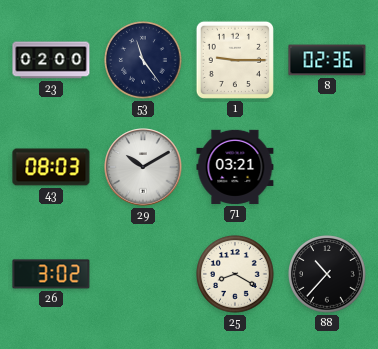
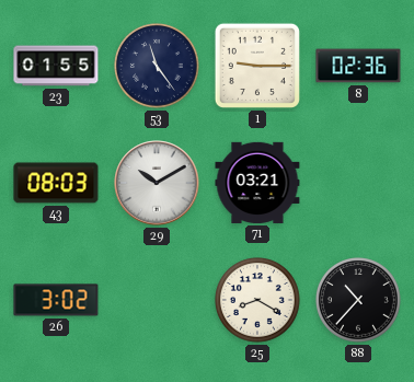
23: 02:00 -> 01:55
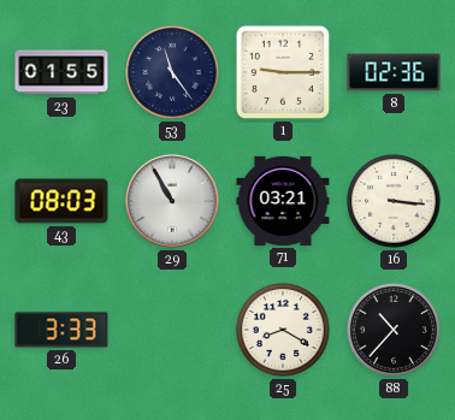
29: 10:10 -> 10:55
16: none -> 3:16
26: 3:02 -> 3:33
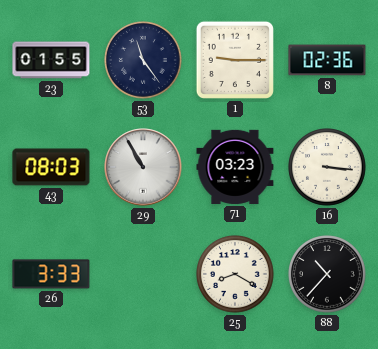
71: 03:21 -> 03:23
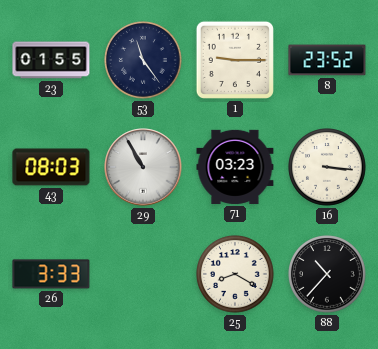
8: 02:36 -> 23:52
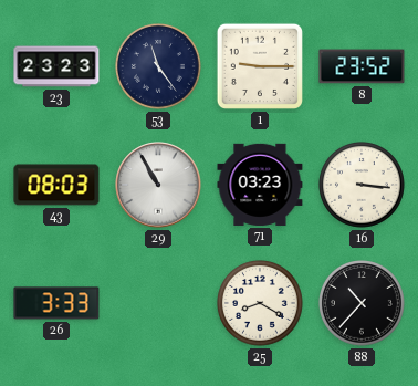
23: 01:55 -> 23:23
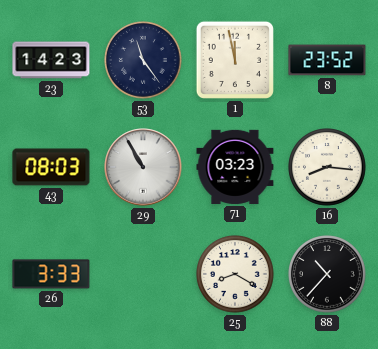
23: 23:23 -> 14:23
1: 9:15 -> 11:58
16: 3:16 -> 8:16
